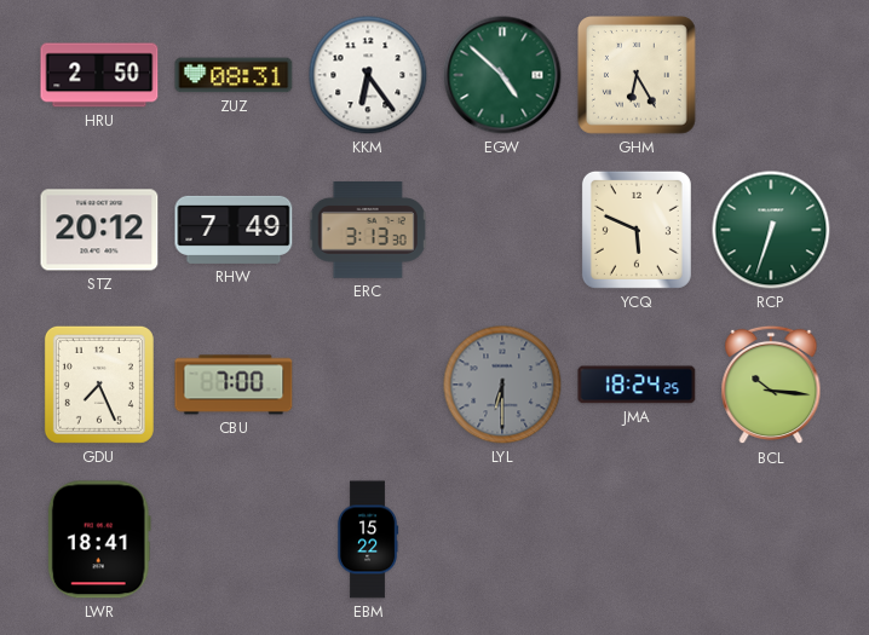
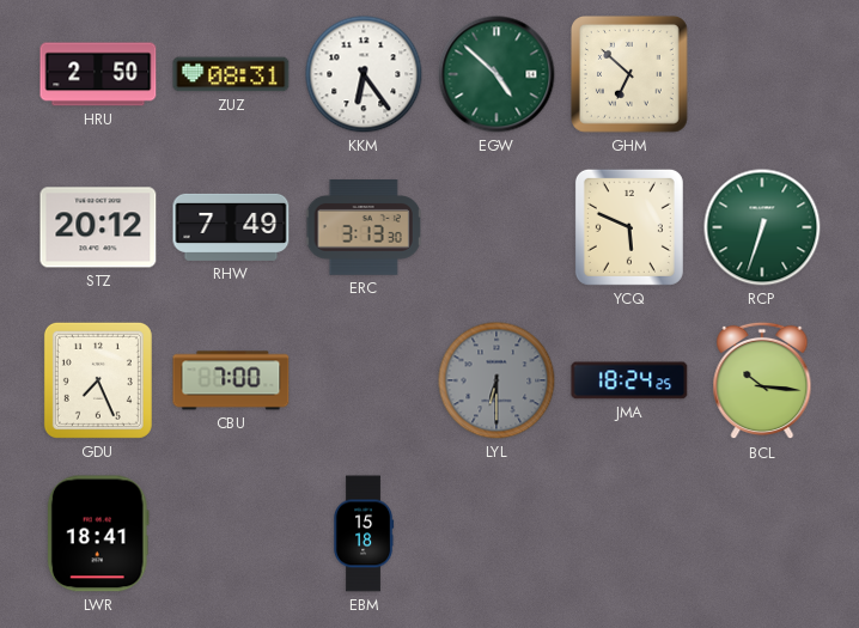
GHM: 6:25 -> 6:52
EBM: 15:22 -> 15:18
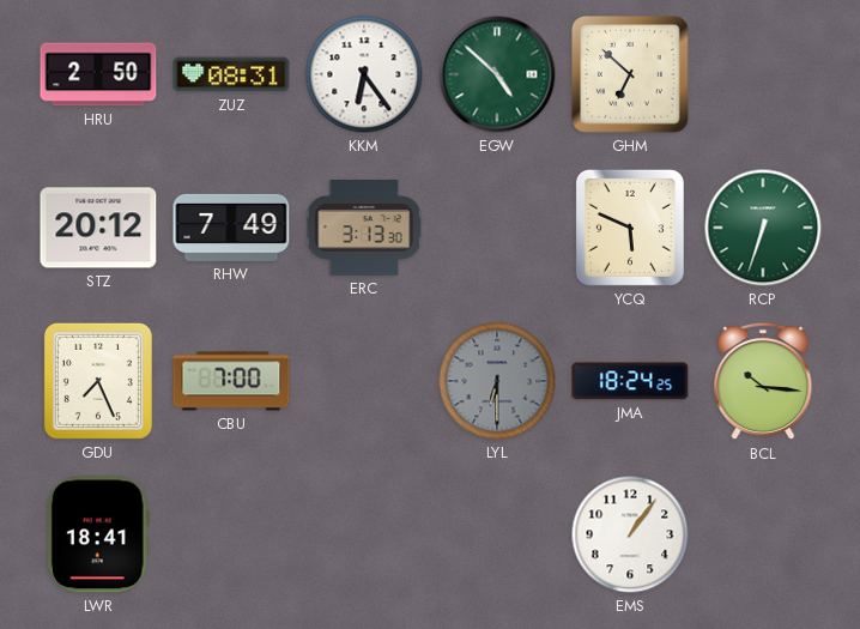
EBM: 15:18 -> none
EMS: none -> 1:06
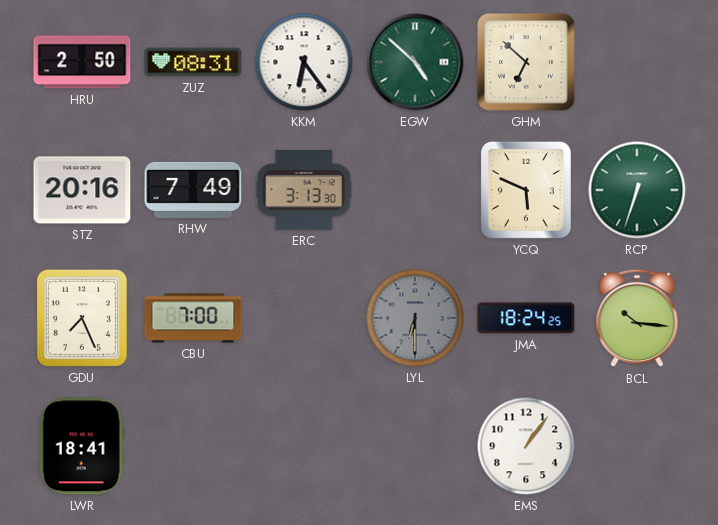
STZ: 20:12 -> 20:16
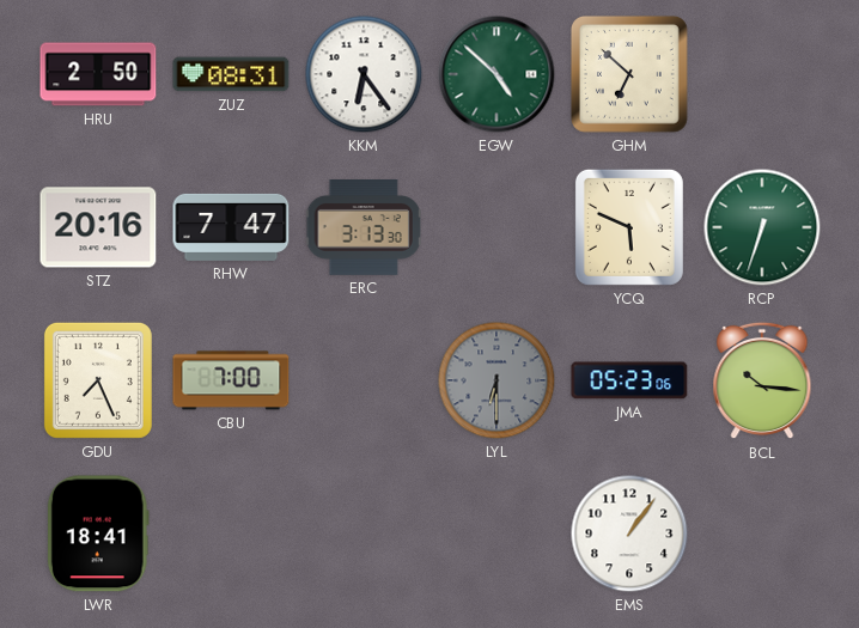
RHW: 7:49 -> 7:47
JMA: 18:24 -> 05:23
